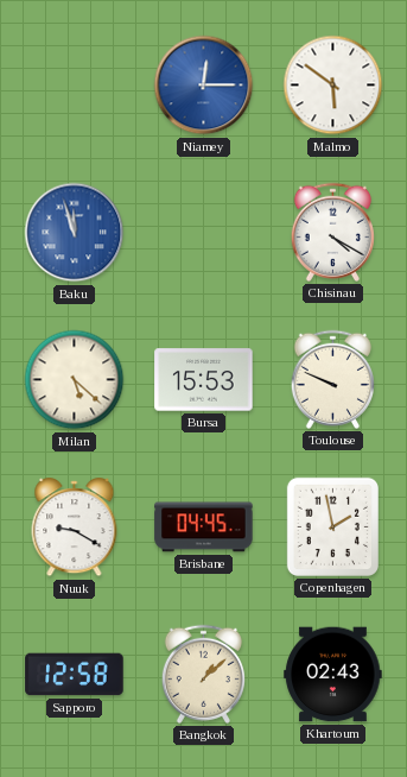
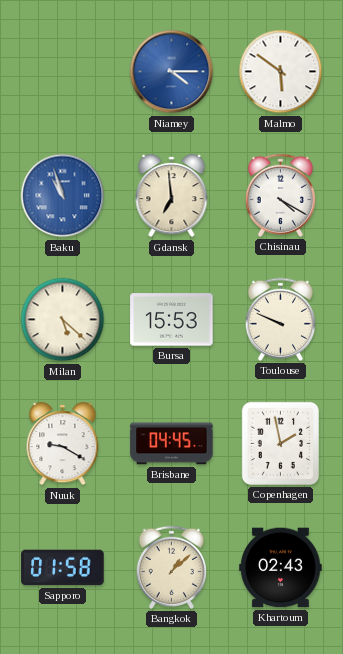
Niamey: 12:15 -> 4:15
Baku: 11:57 -> 10:57
Gdansk: none -> 6:59
Sapporo: 12:58 -> 01:58
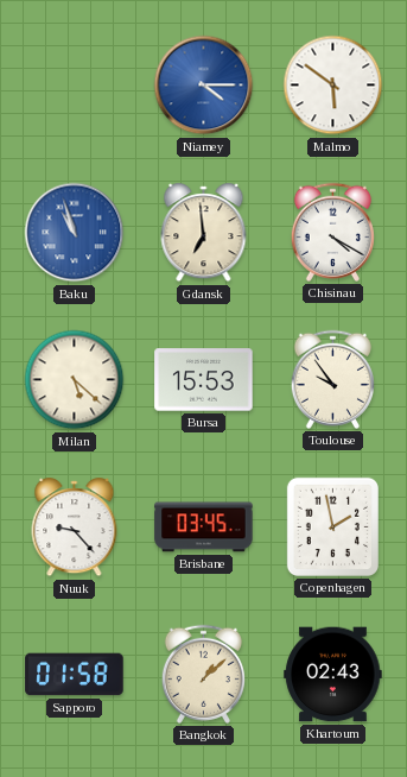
Toulouse: 9:49 -> 9:54
Nuuk: 9:20 -> 9:23
Brisbane: 04:45 -> 03:45
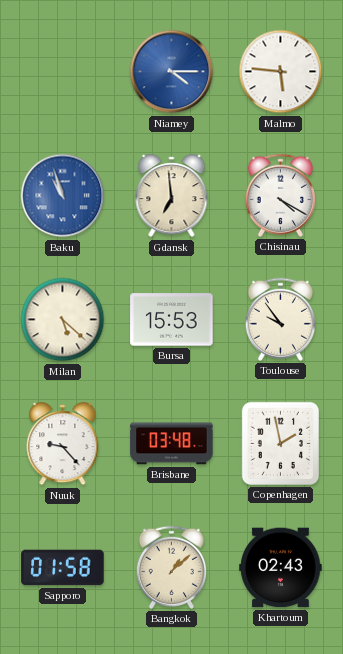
Malmo: 5:51 -> 5:46
Brisbane: 03:45 -> 03:48
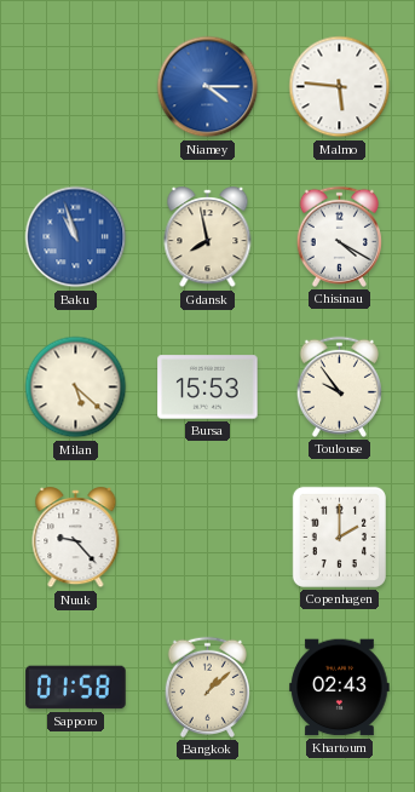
Gdansk: 6:59 -> 7:58
Brisbane: 03:48 -> none
Copenhagen: 1:58 -> 2:00
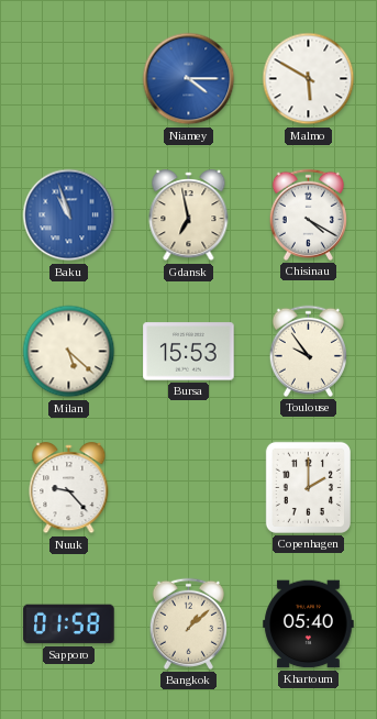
Malmo: 5:46 -> 5:50
Gdansk: 7:58 -> 6:58
Khartoum: 02:43 -> 05:40
